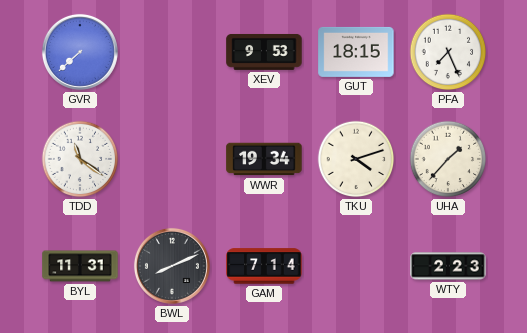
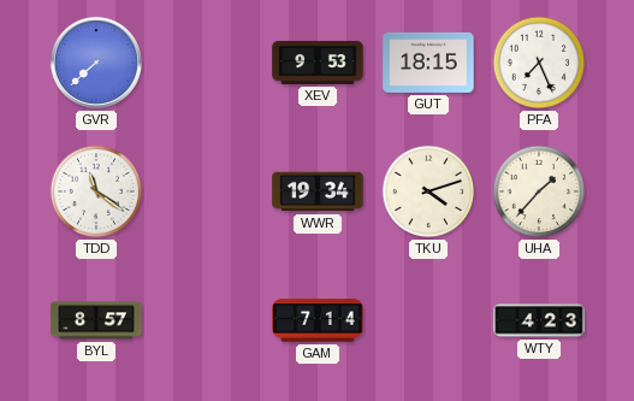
BYL: 11:31 -> 8:57
BWL: 8:11 -> none
WTY: 2:23 -> 4:23
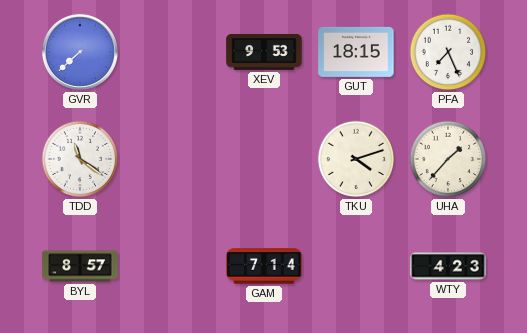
WWR: 19:34 -> none
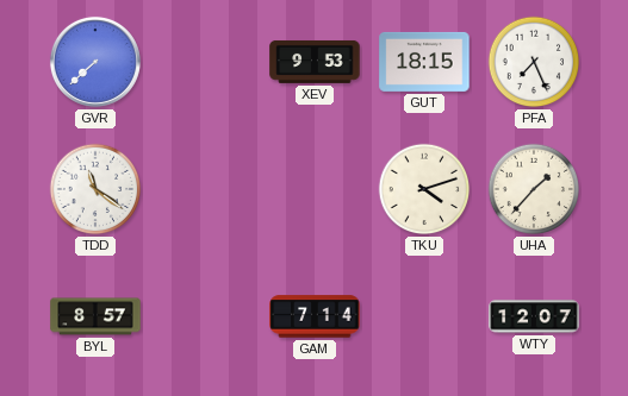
WTY: 4:23 -> 12:07
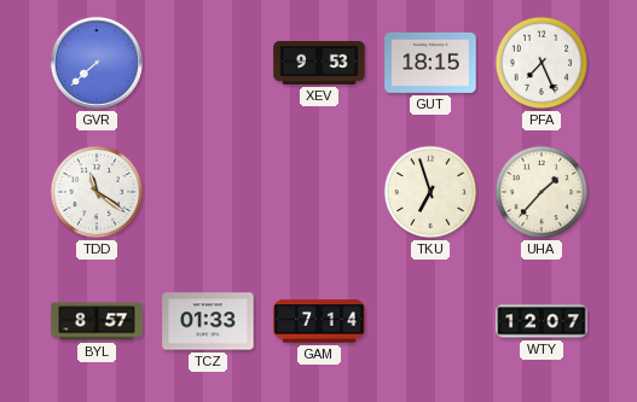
TKU: 4:12 -> 6:57
TCZ: none -> 01:33
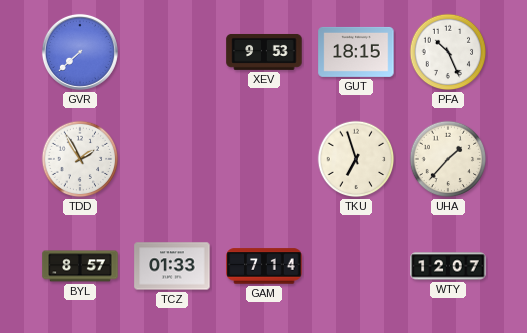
PFA: 7:26 -> 10:26
TDD: 11:21 -> 1:55
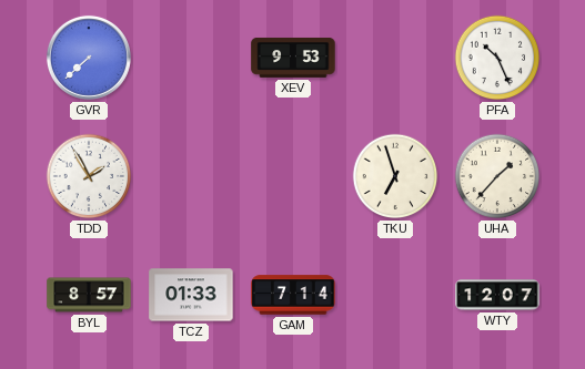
GUT: 18:15 -> none
